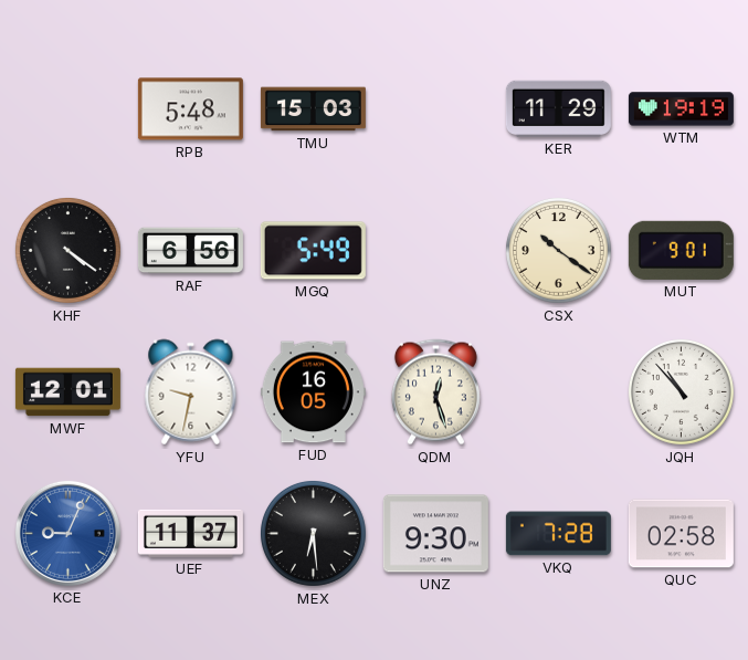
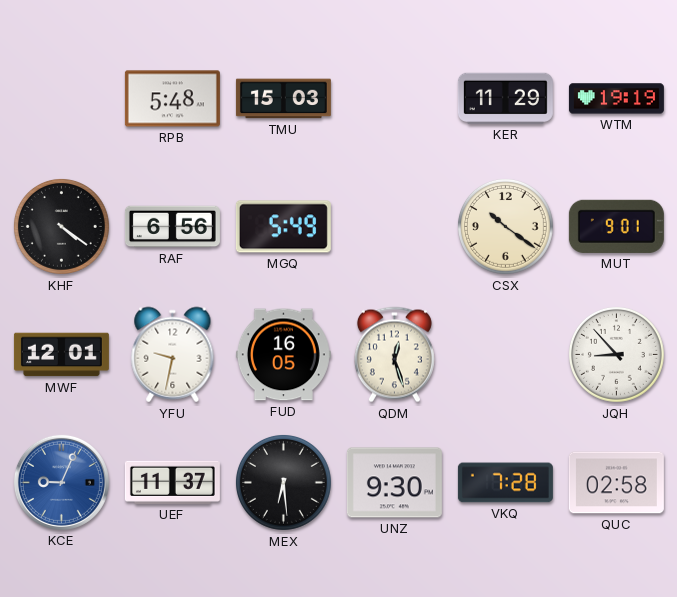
JQH: 10:53 -> 8:53
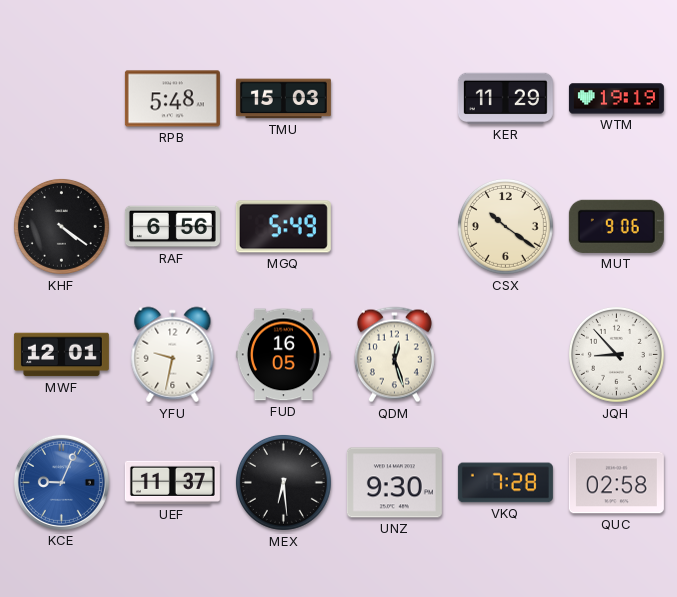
MUT: 9:01 -> 9:06
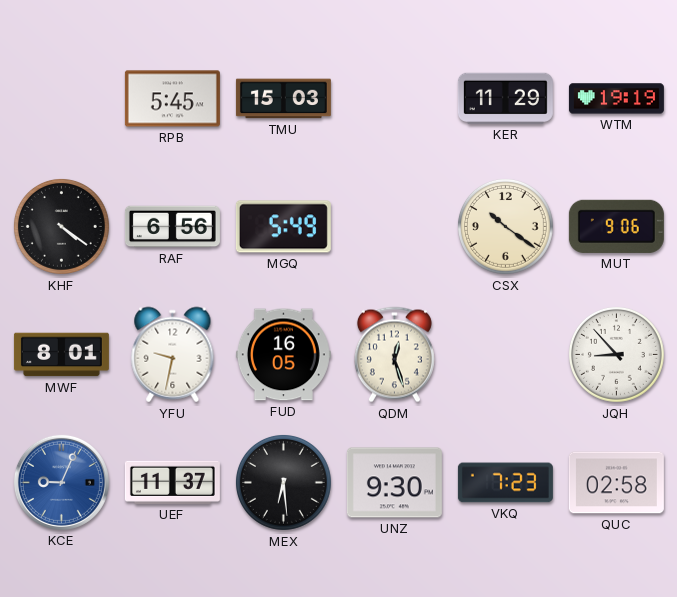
RPB: 5:48 -> 5:45
MWF: 12:01 -> 8:01
VKQ: 7:28 -> 7:23
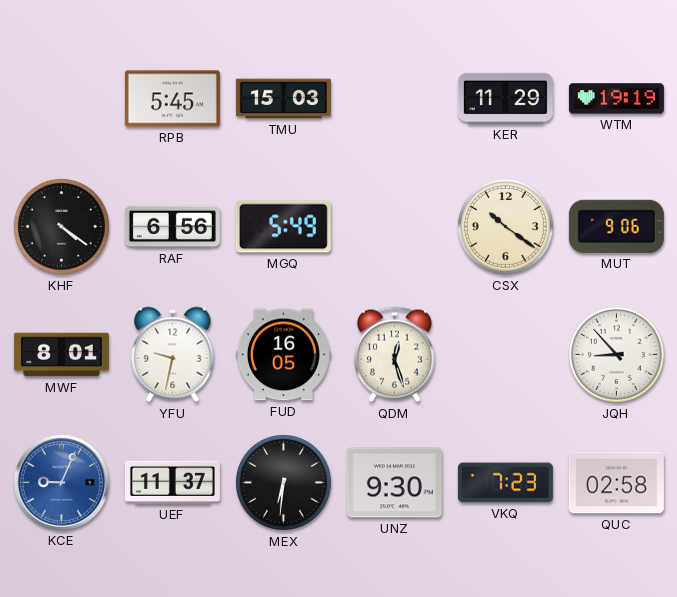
MEX: 6:29 -> 6:31
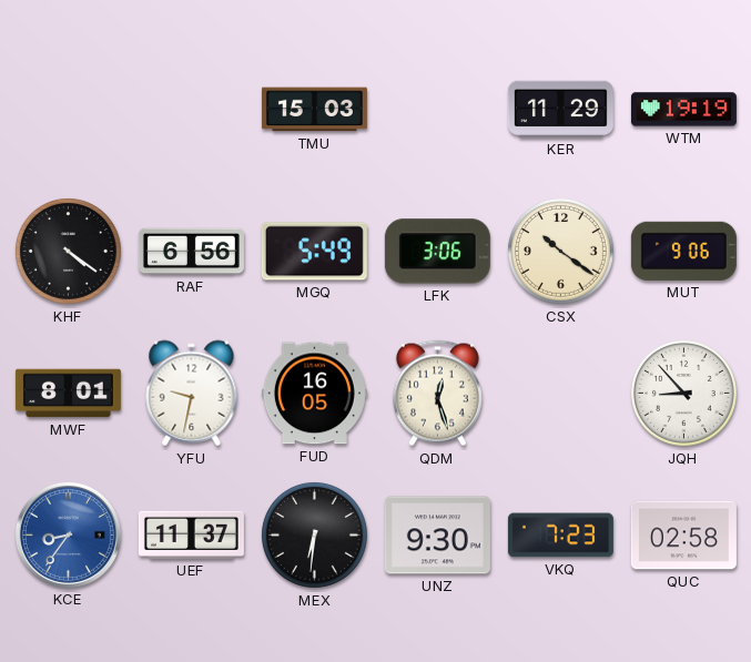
RPB: 5:45 -> none
LFK: none -> 3:06
KCE: 9:04 -> 8:36
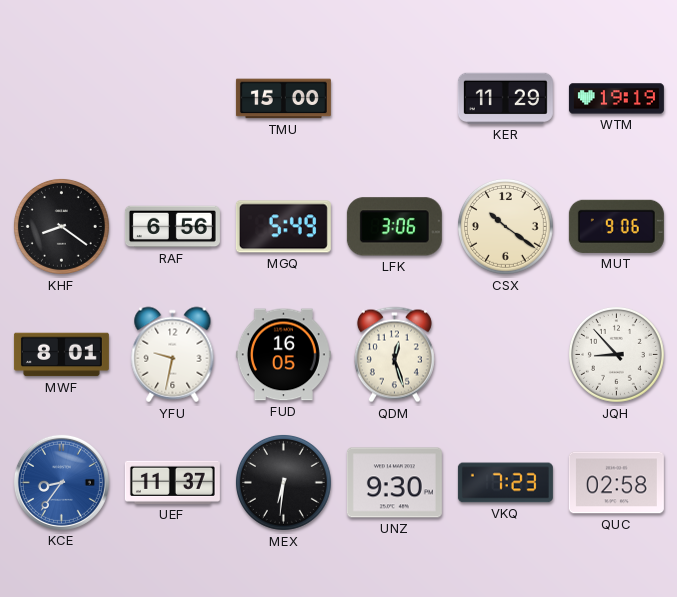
TMU: 15:03 -> 15:00
KHF: 4:21 -> 8:21
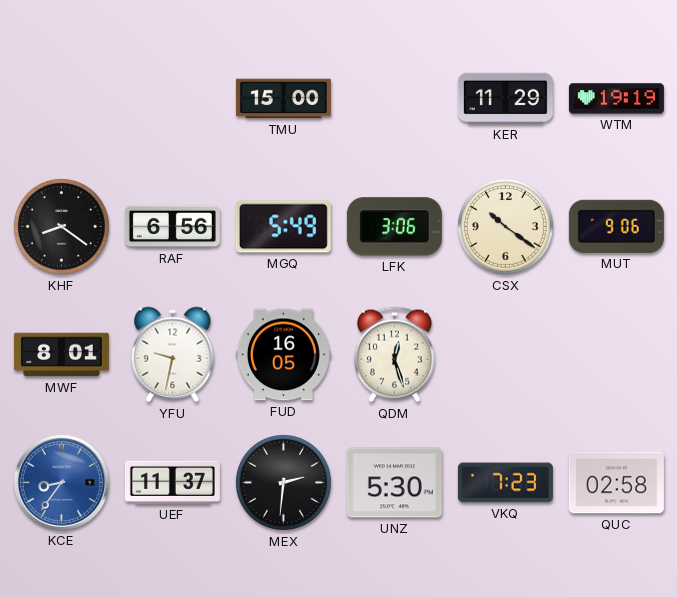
JQH: 8:53 -> none
MEX: 6:31 -> 2:31
UNZ: 9:30 -> 5:30
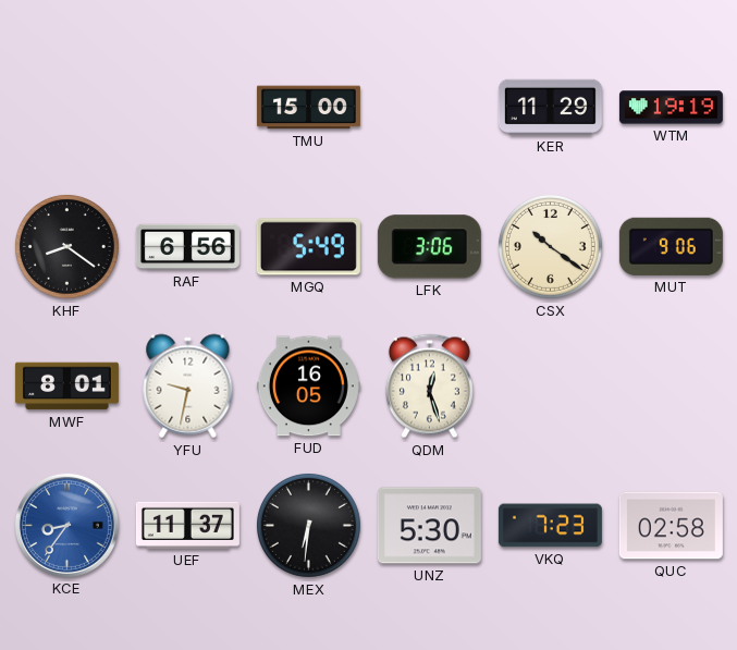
MEX: 2:31 -> 6:31
